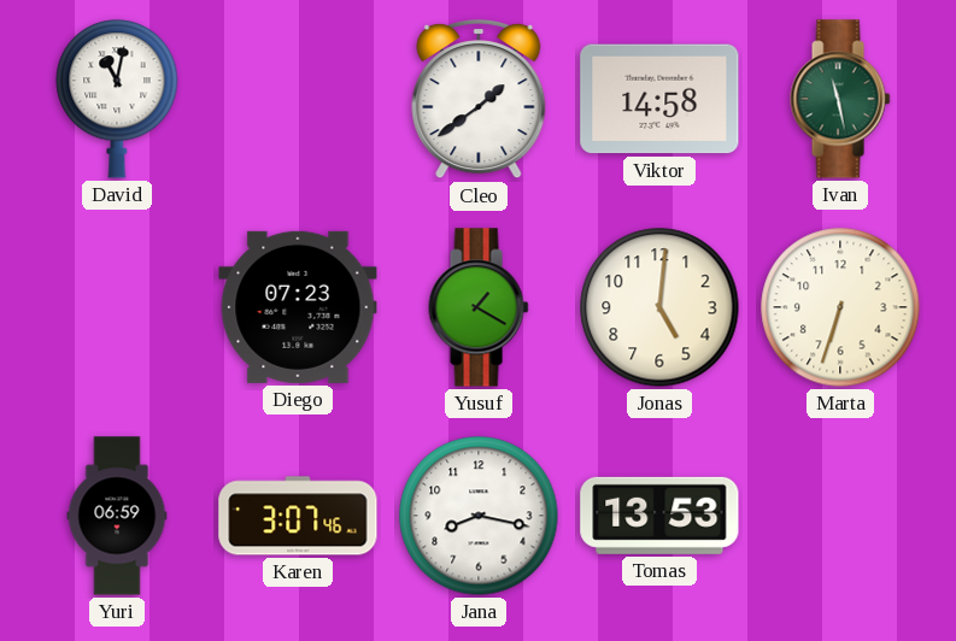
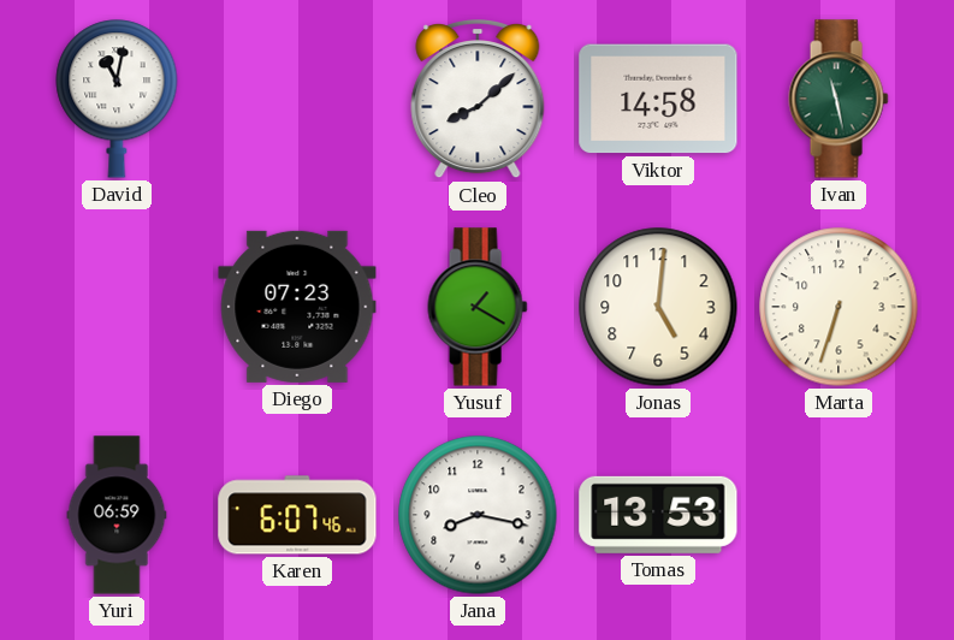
Cleo: 1:39 -> 8:08
Karen: 3:07 -> 6:07
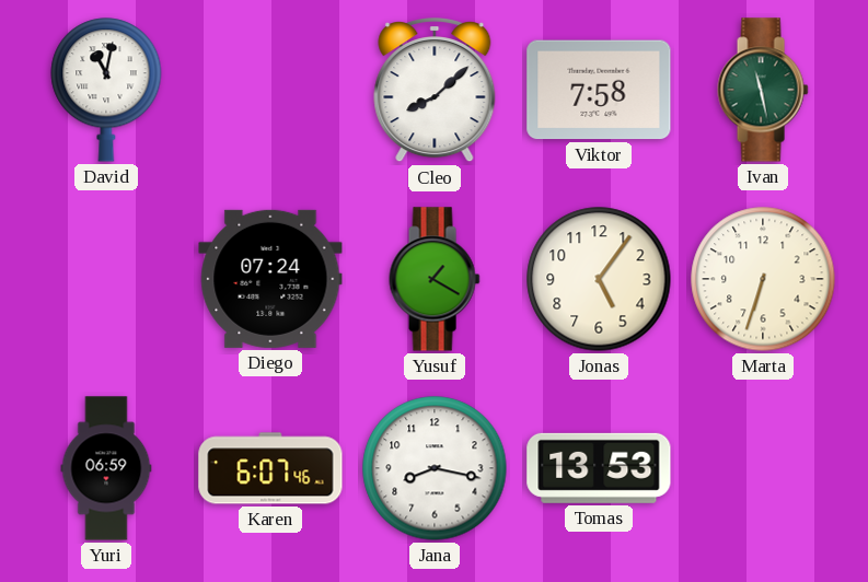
Viktor: 14:58 -> 7:58
Diego: 07:23 -> 07:24
Jonas: 5:01 -> 5:06
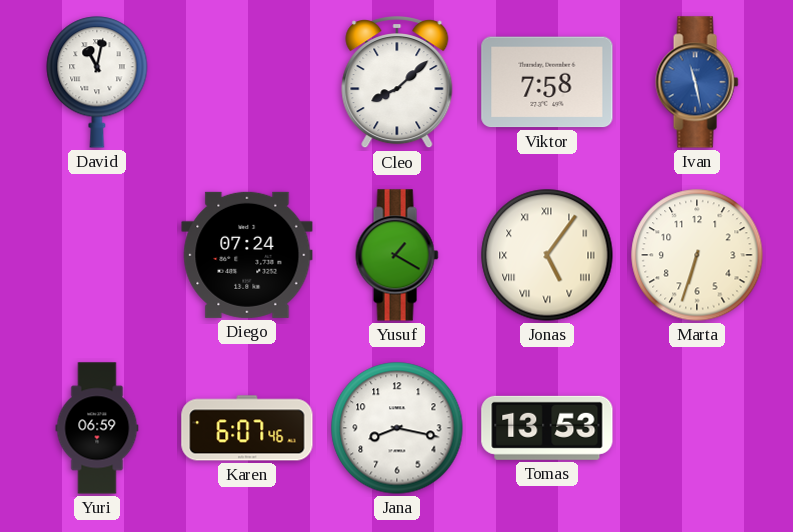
Ivan dial: green -> blue
Jonas numerals: Arabic -> Roman
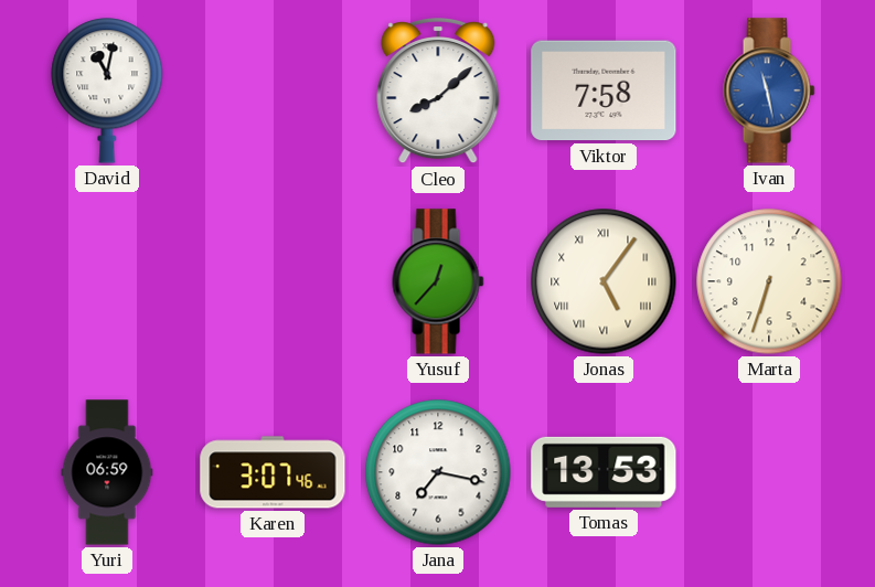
Diego: 07:24 -> none
Yusuf: 1:20 -> 12:37
Karen: 6:07 -> 3:07
Jana: 8:17 -> 7:17
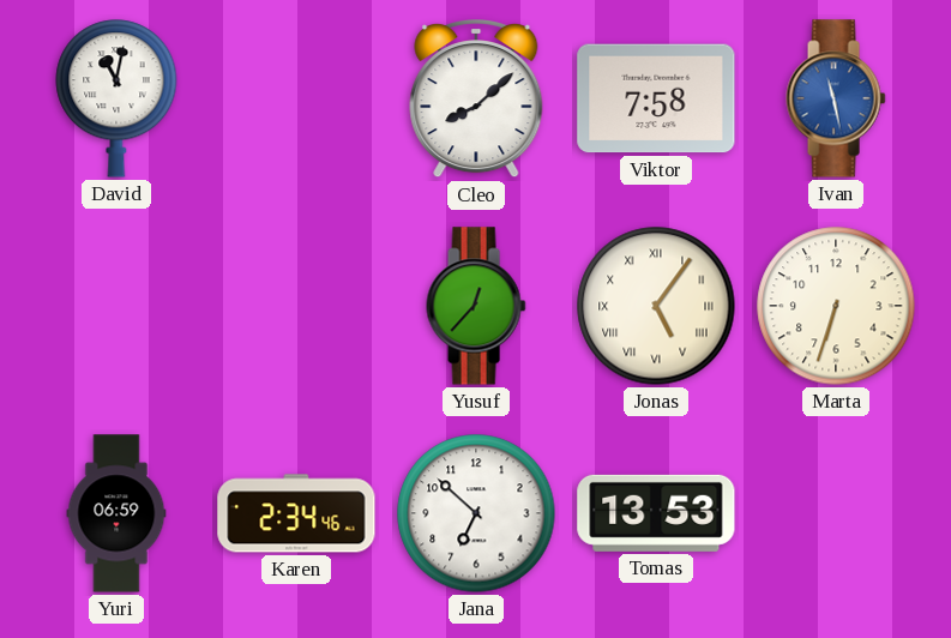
Karen: 3:07 -> 2:34
Jana: 7:17 -> 6:52
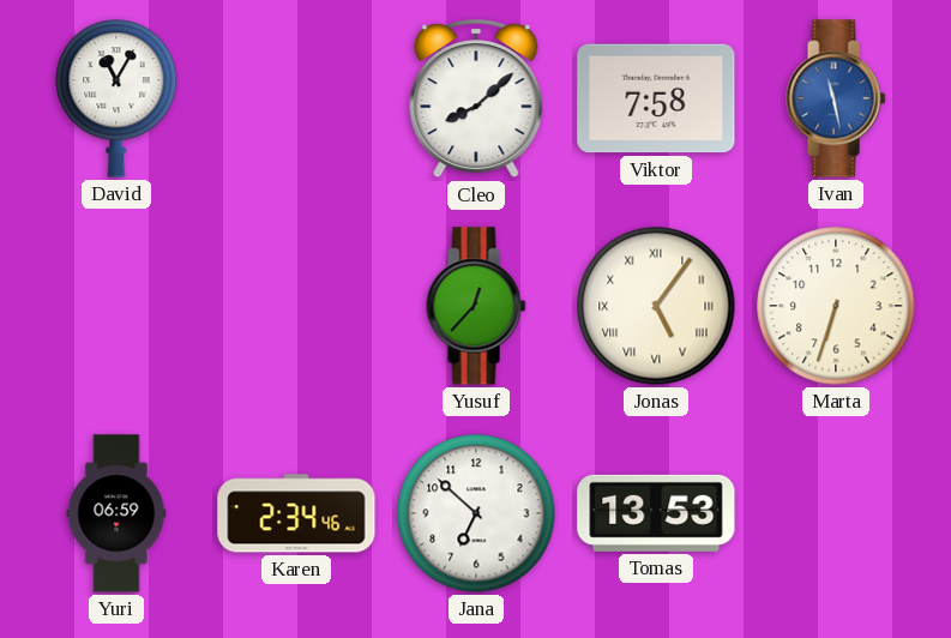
David: 11:02 -> 11:05
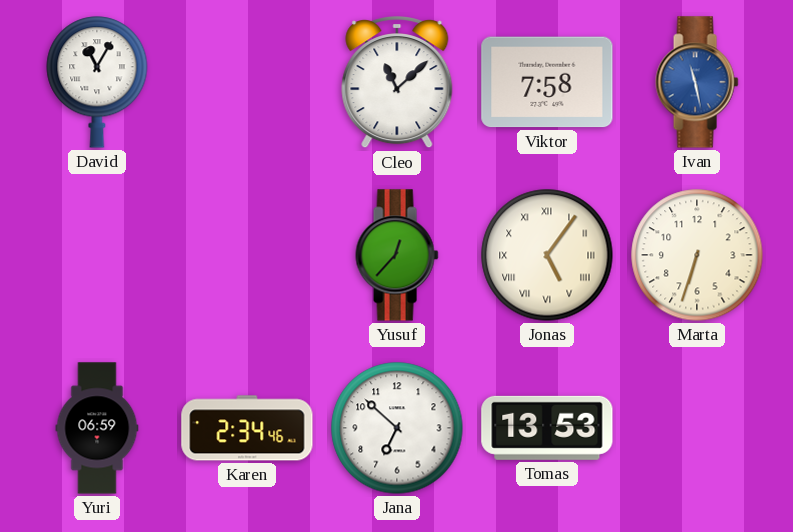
Cleo: 8:08 -> 11:08
